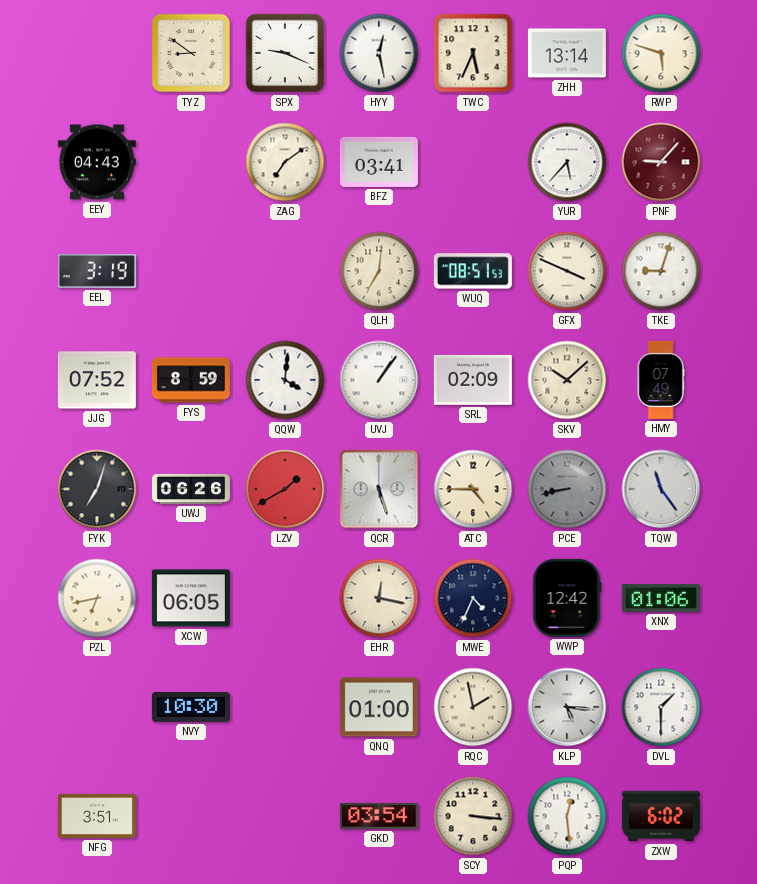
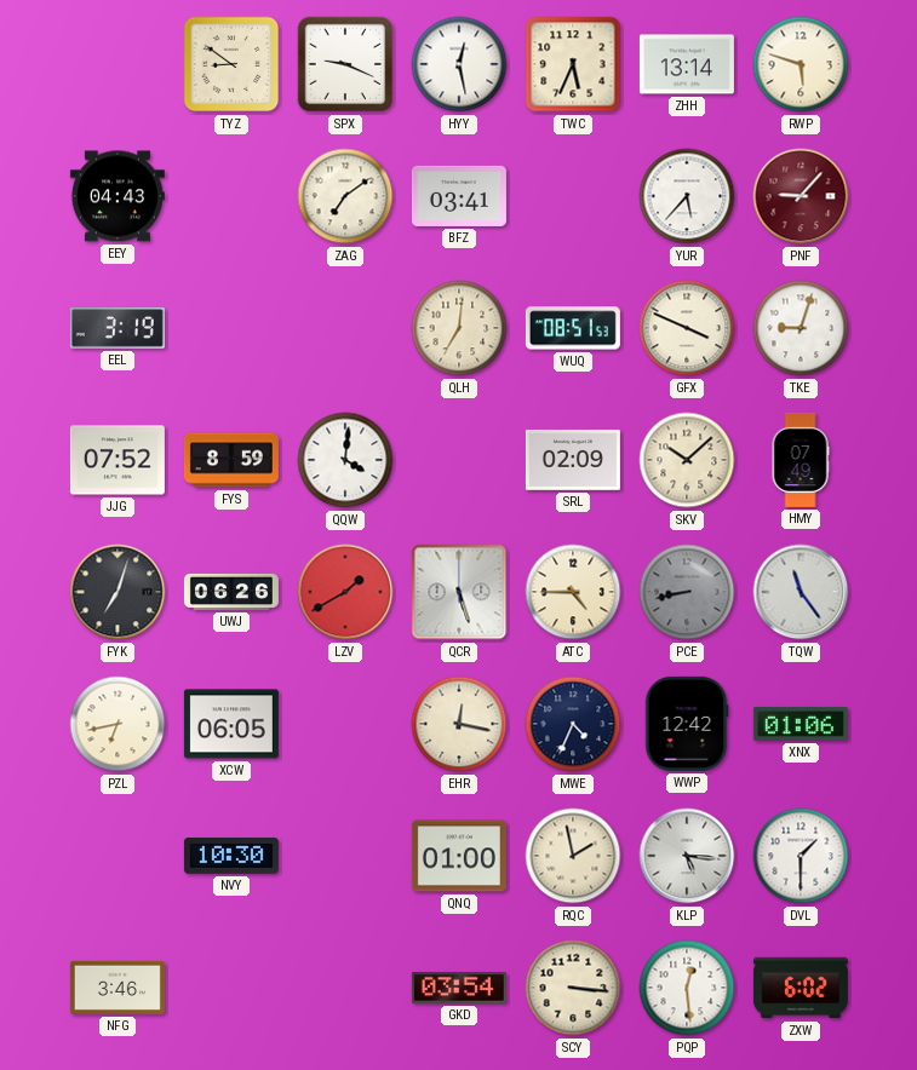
UVJ: 1:06 -> none
NFG: 3:51 -> 3:46
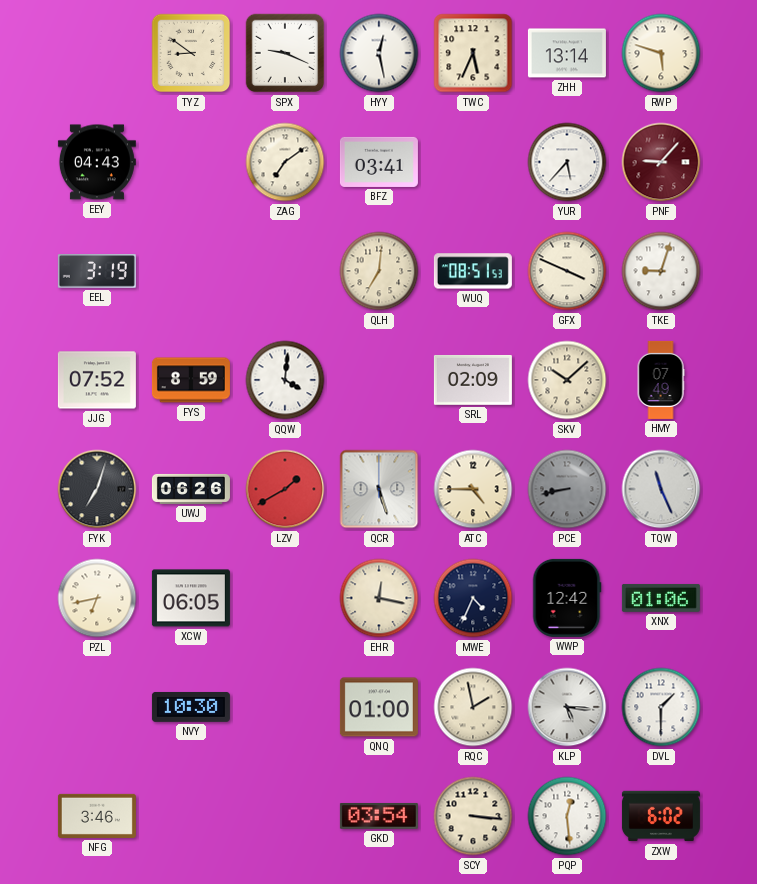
TQW: 11:24 -> 11:26
